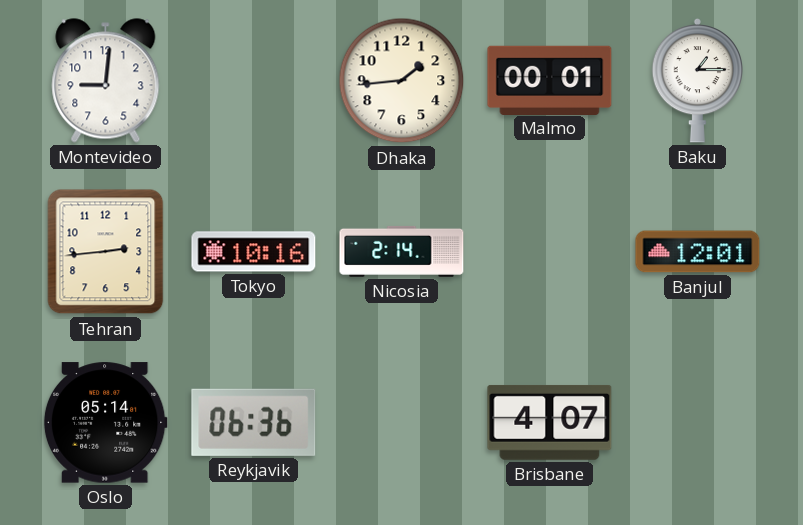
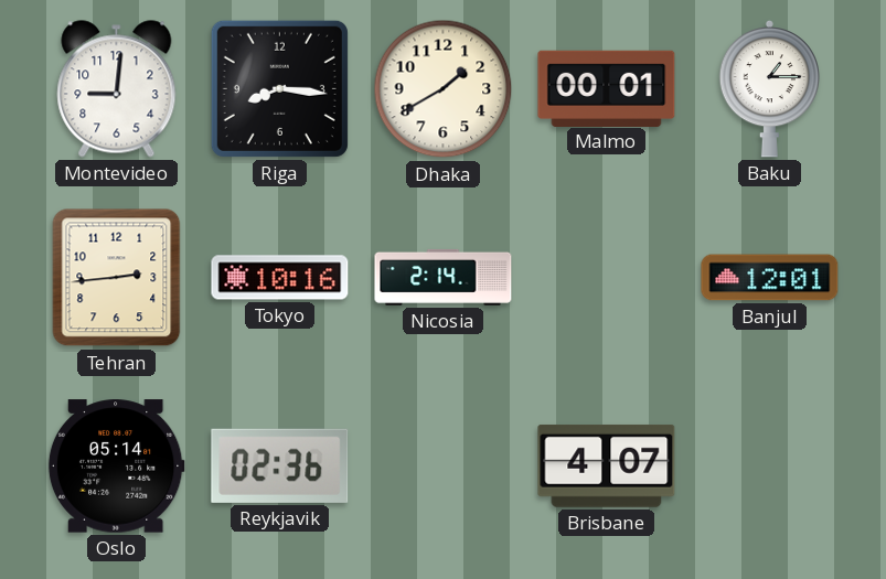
Riga: none -> 8:16
Dhaka: 1:44 -> 1:40
Reykjavik: 06:36 -> 02:36
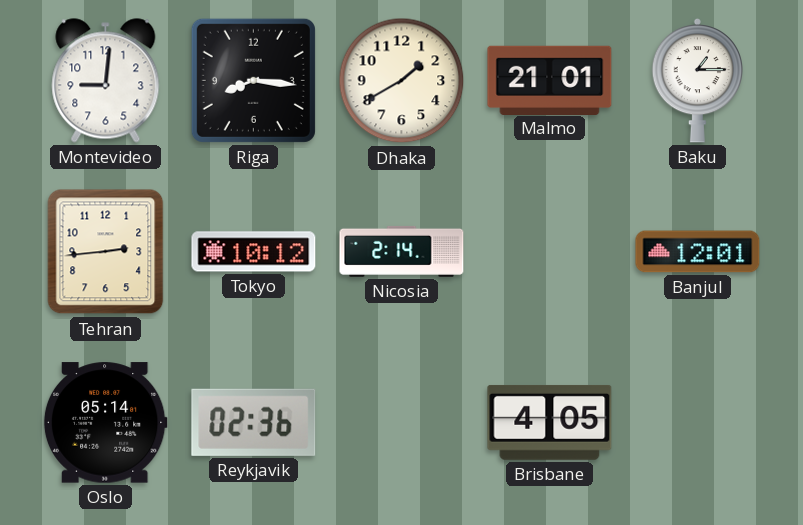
Malmo: 00:01 -> 21:01
Tokyo: 10:16 -> 10:12
Brisbane: 4:07 -> 4:05
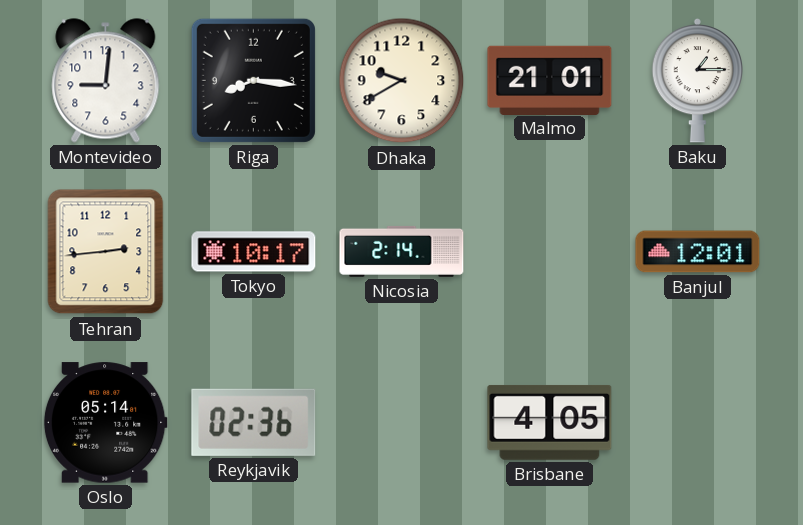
Dhaka: 1:40 -> 9:40
Tokyo: 10:12 -> 10:17
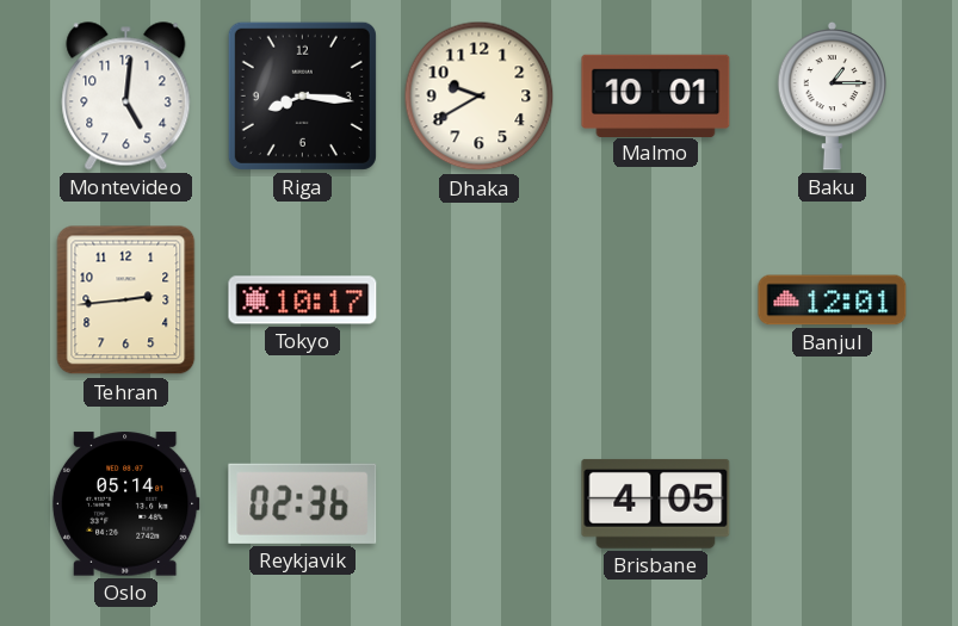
Montevideo: 9:01 -> 5:01
Malmo: 21:01 -> 10:01
Nicosia: 2:14 -> none
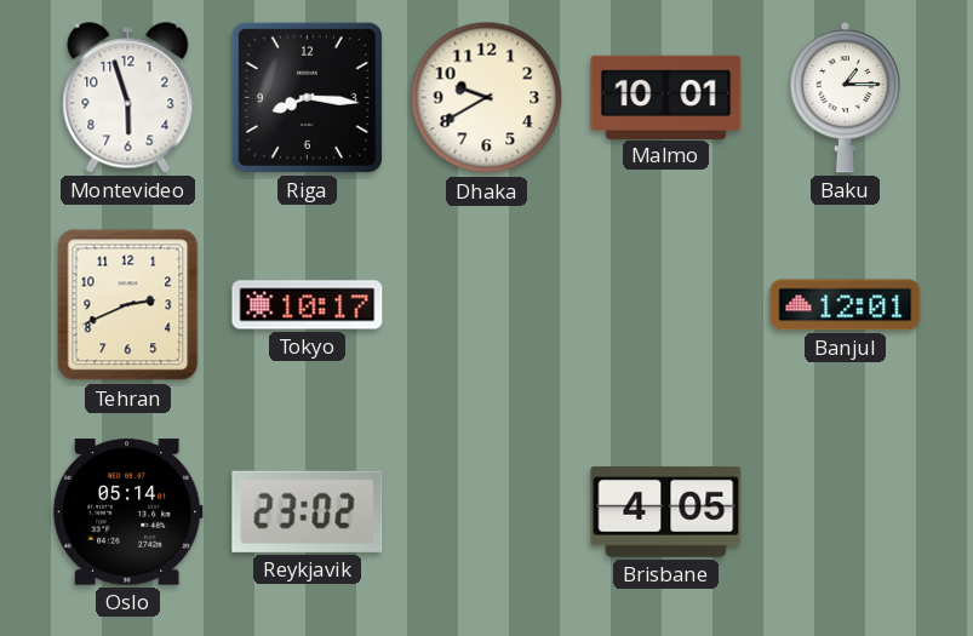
Montevideo: 5:01 -> 5:57
Tehran: 2:44 -> 2:41
Reykjavik: 02:36 -> 23:02
